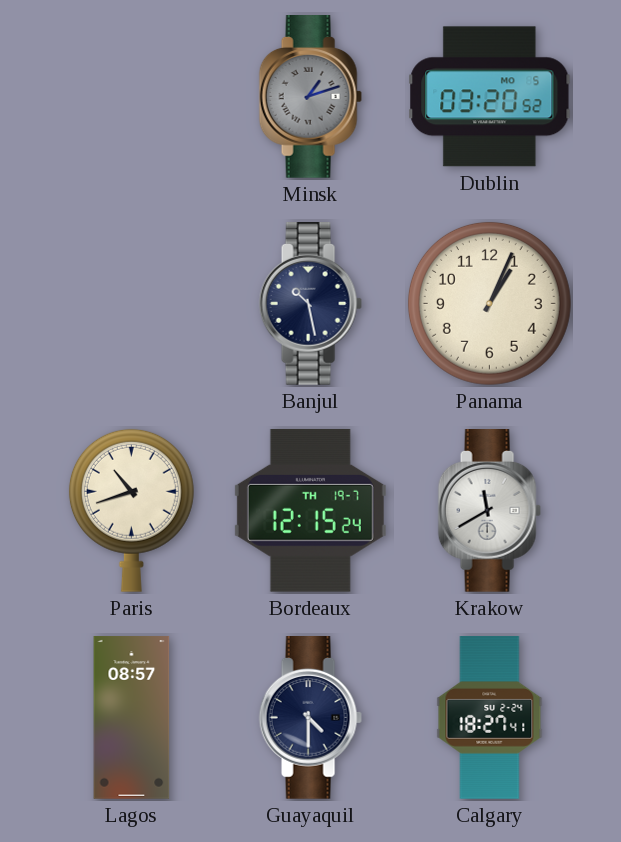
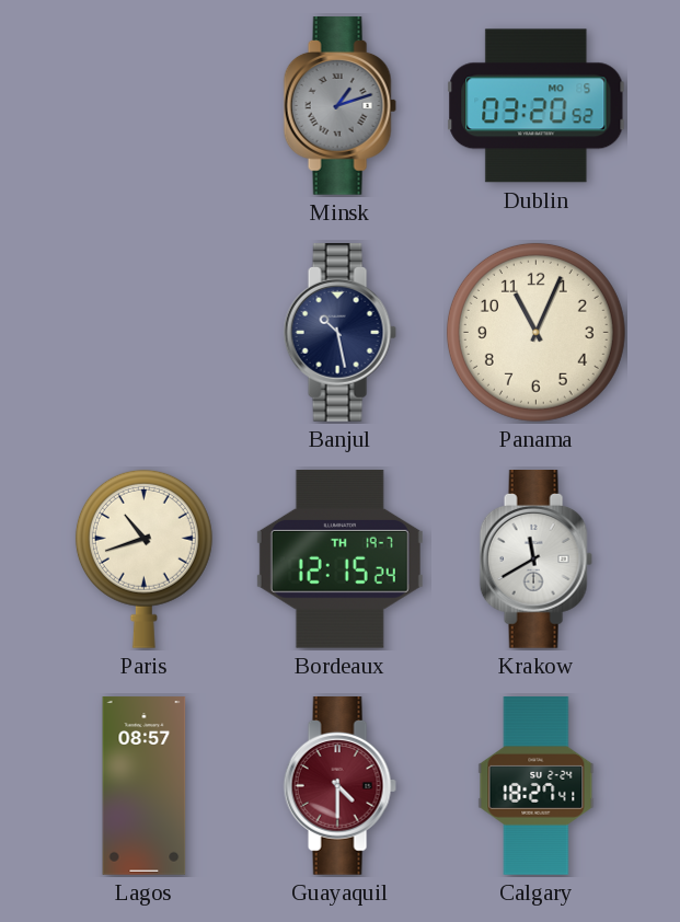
Panama: 1:04 -> 11:04
Guayaquil dial: navy -> burgundy
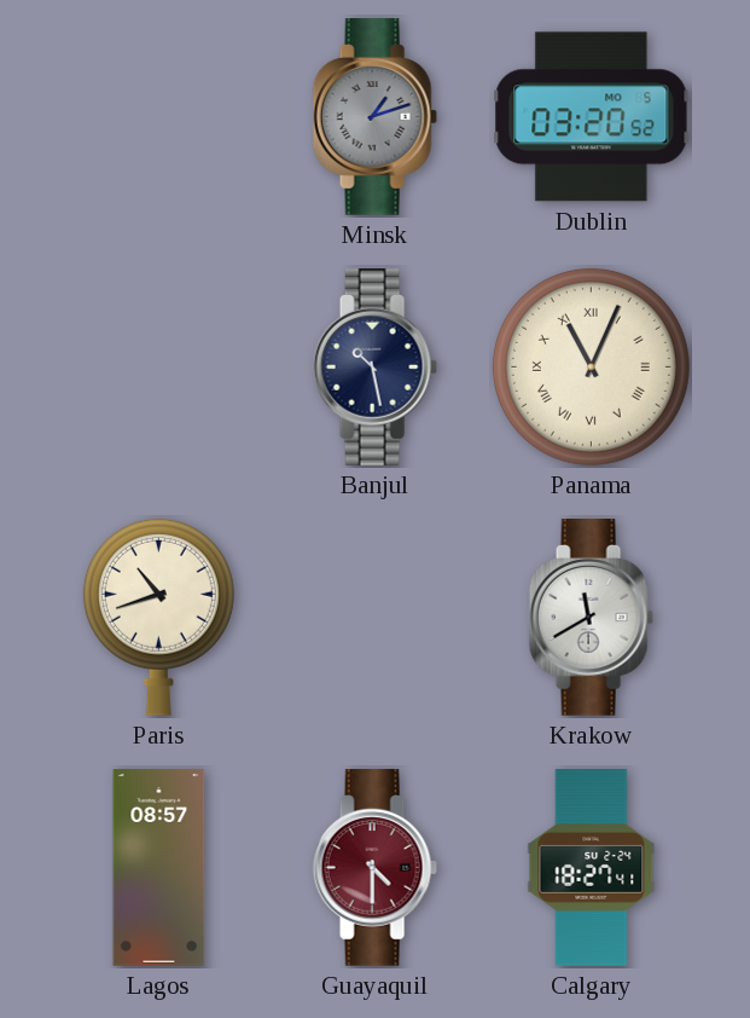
Panama numerals: Arabic -> Roman
Bordeaux: 12:15 -> none
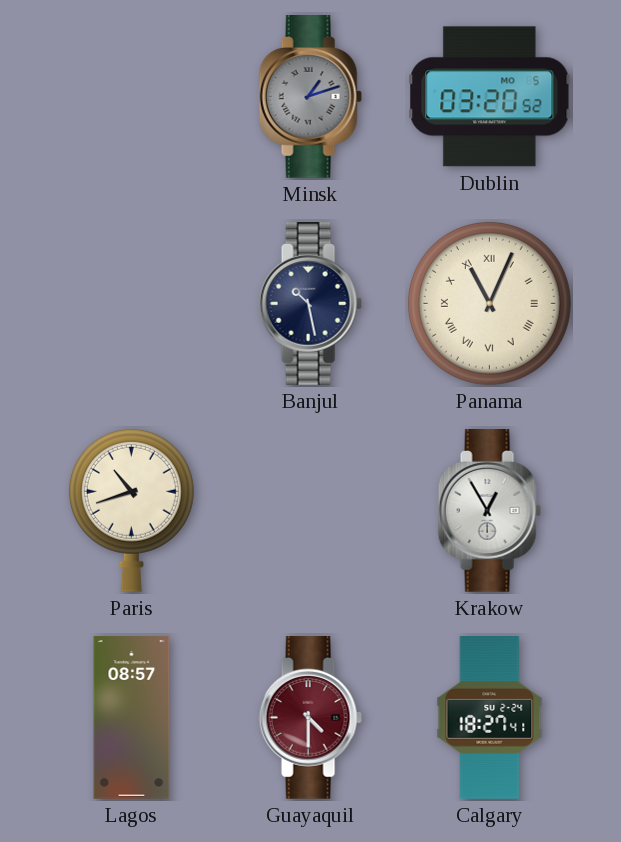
Krakow: 11:40 -> 12:55
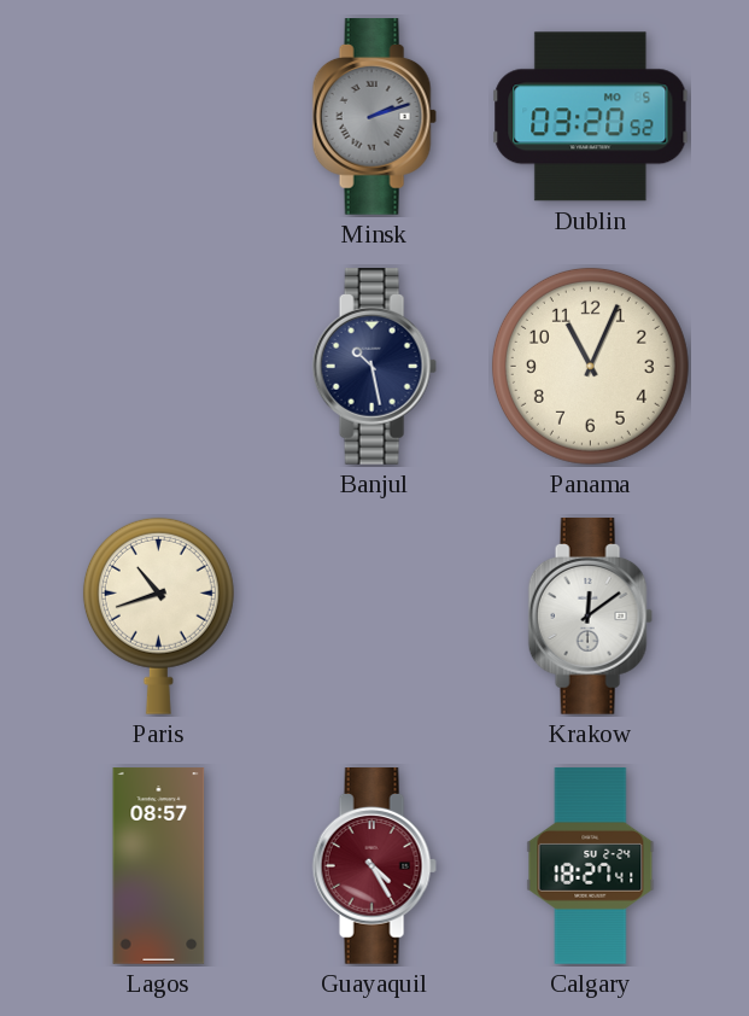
Minsk: 1:12 -> 2:12
Panama numerals: Roman -> Arabic
Krakow: 12:55 -> 12:09
Guayaquil: 4:30 -> 4:25
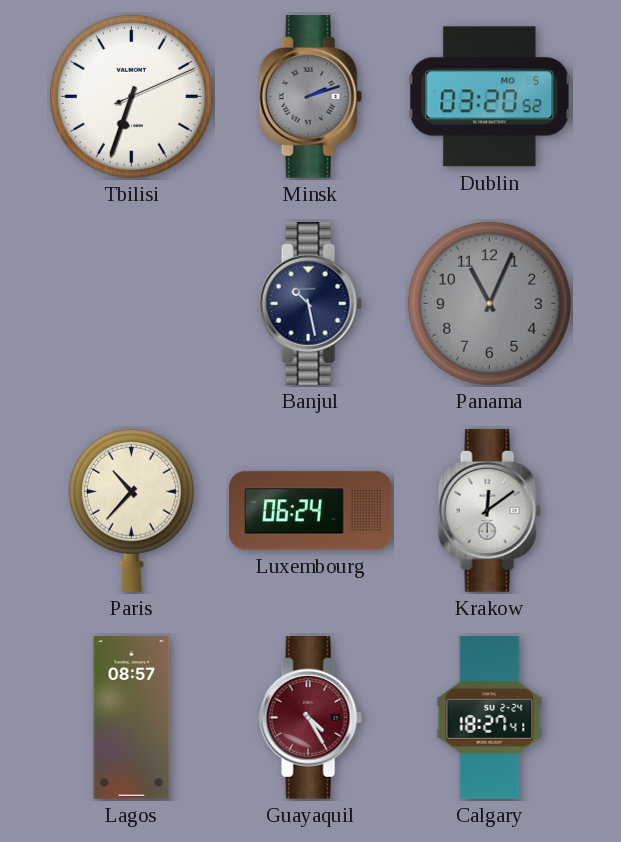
Tbilisi: none -> 6:33
Panama dial: cream -> grey
Paris: 10:42 -> 10:37
Luxembourg: none -> 06:24
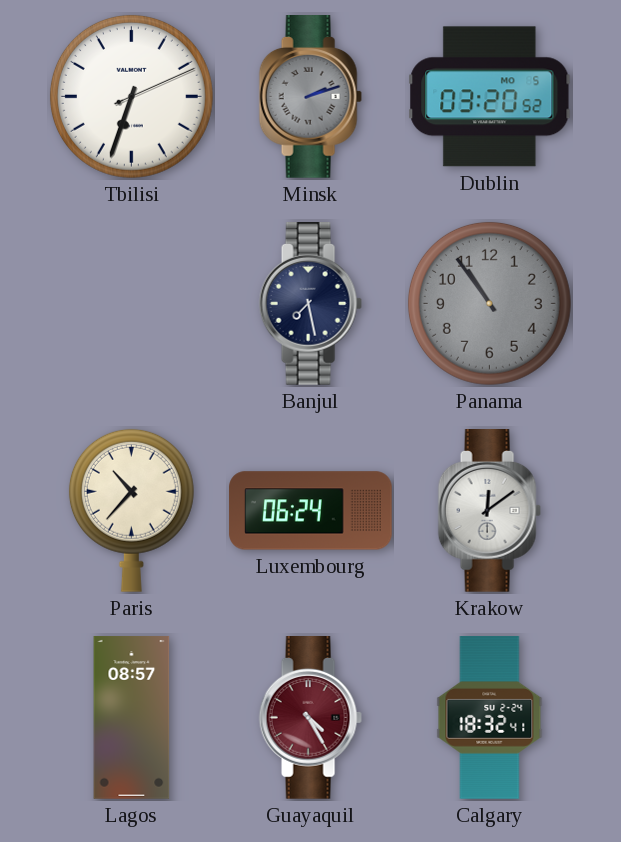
Banjul: 10:28 -> 7:28
Panama: 11:04 -> 10:54
Calgary: 18:27 -> 18:32
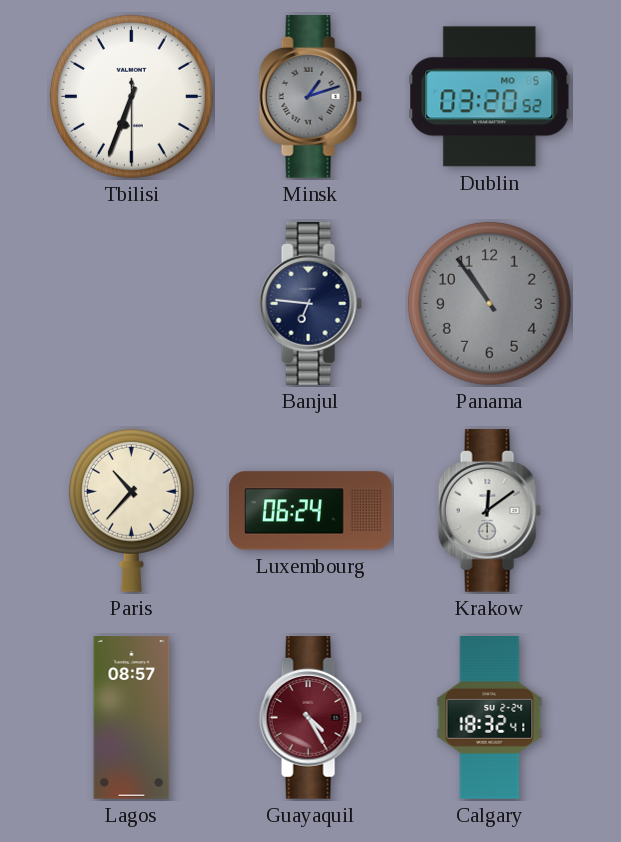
Tbilisi: 6:33:11 -> 6:33:30
Minsk: 2:12 -> 1:12
Banjul: 7:28 -> 6:46
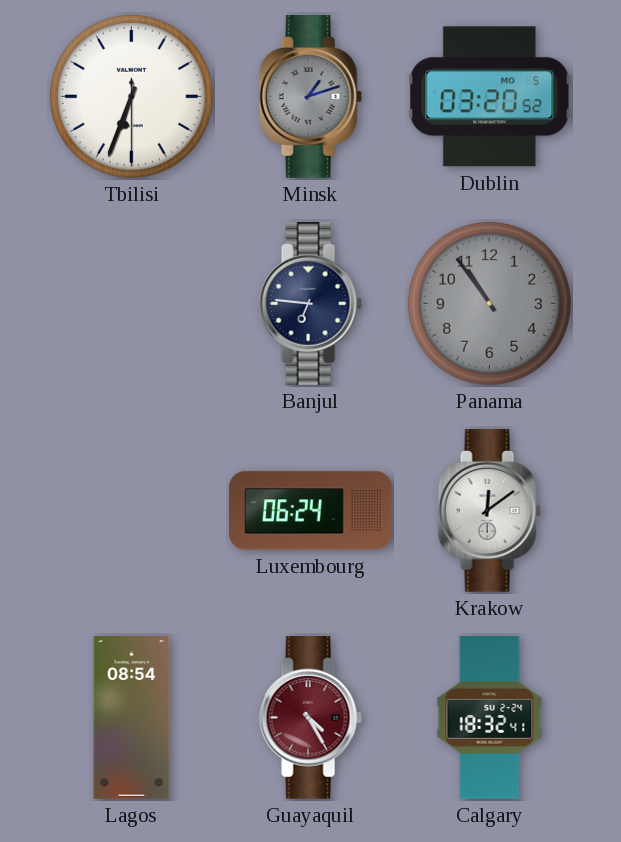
Paris: 10:37 -> none
Lagos: 08:57 -> 08:54
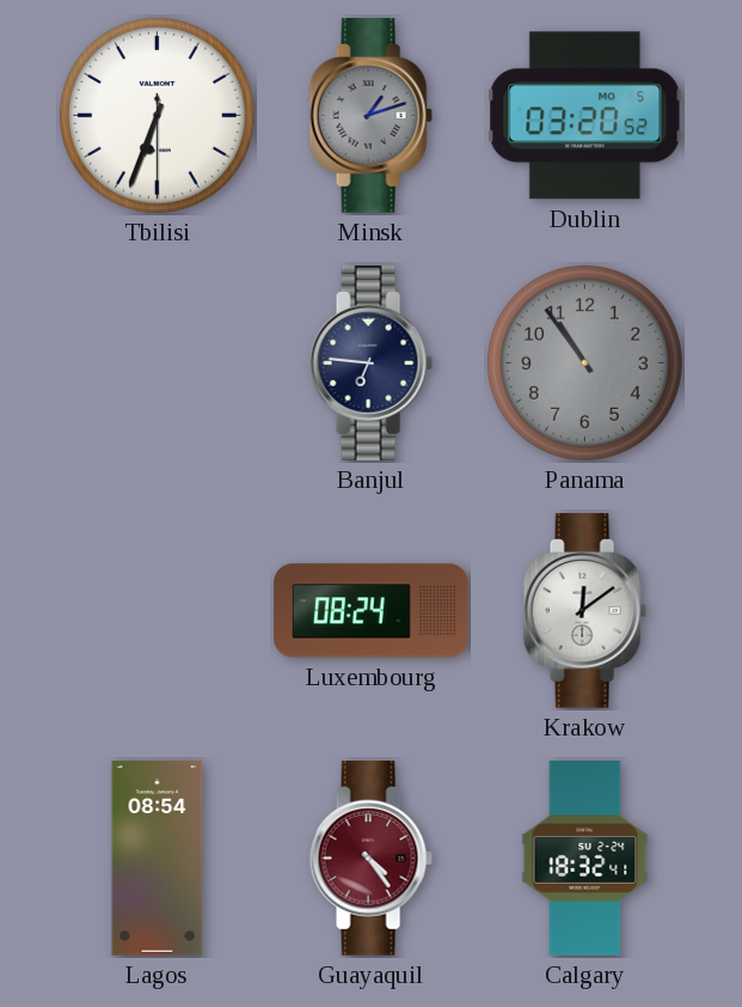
Luxembourg: 06:24 -> 08:24
Guayaquil: 4:25 -> 4:24
